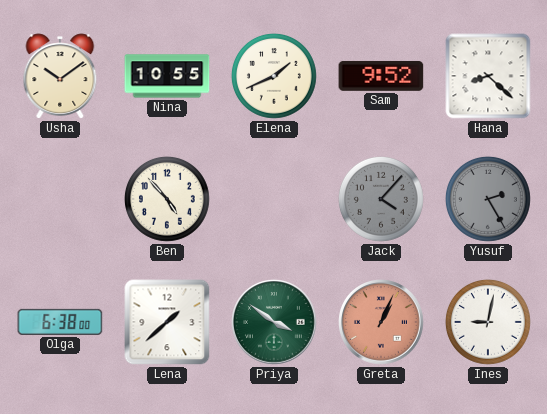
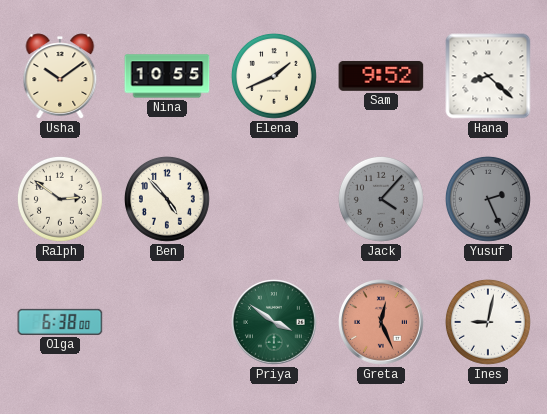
Ralph: none -> 2:51
Yusuf: 2:25 -> 2:26
Lena: 1:38 -> none
Greta: 1:04 -> 12:26
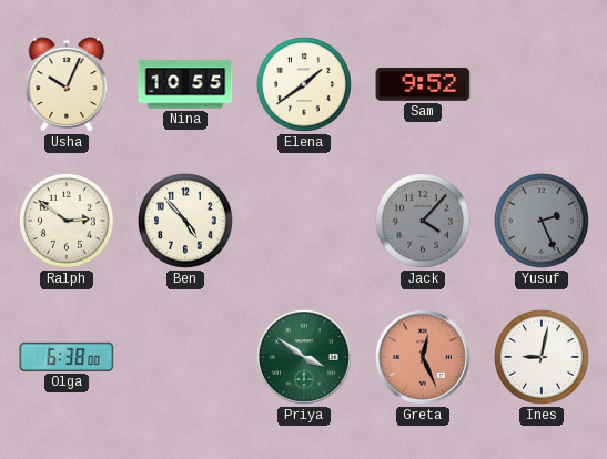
Usha: 10:09 -> 10:04
Elena: 1:41 -> 1:39
Hana: 8:22 -> none
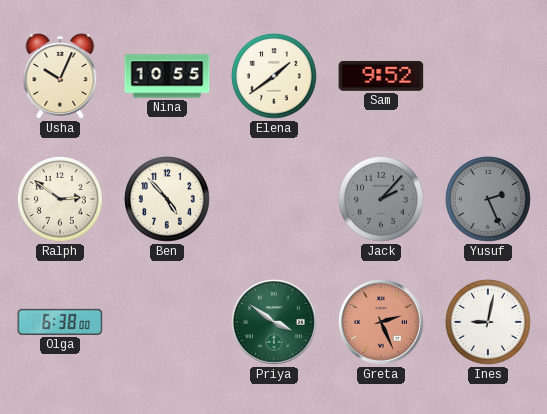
Jack: 4:07 -> 2:07
Greta: 12:26 -> 2:26
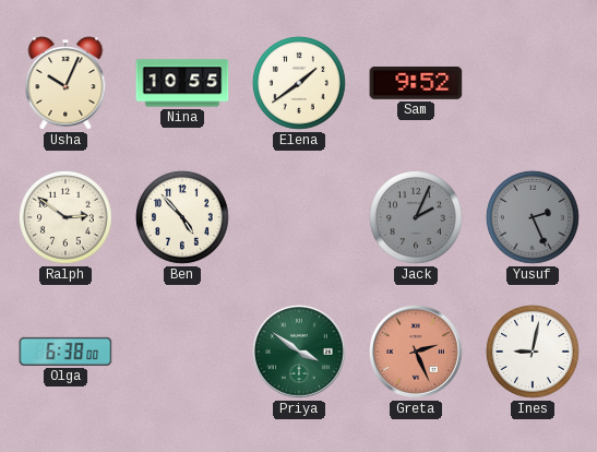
Jack: 2:07 -> 2:04
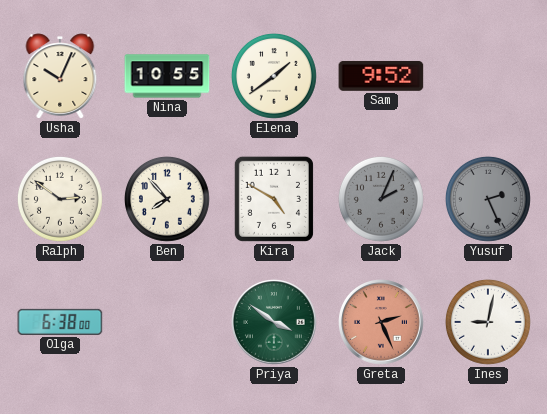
Ben: 4:53 -> 7:53
Kira: none -> 4:50
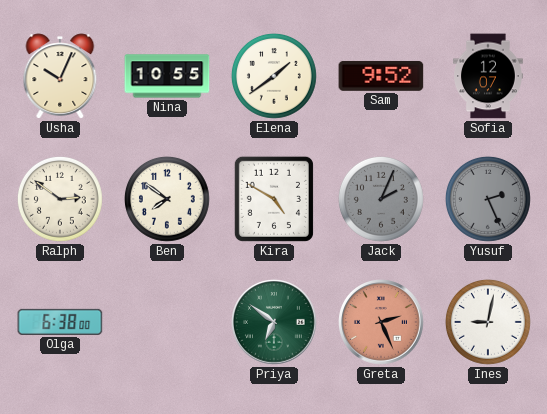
Sofia: none -> 12:07
Ben: 7:53 -> 7:51
Priya: 3:51 -> 6:51
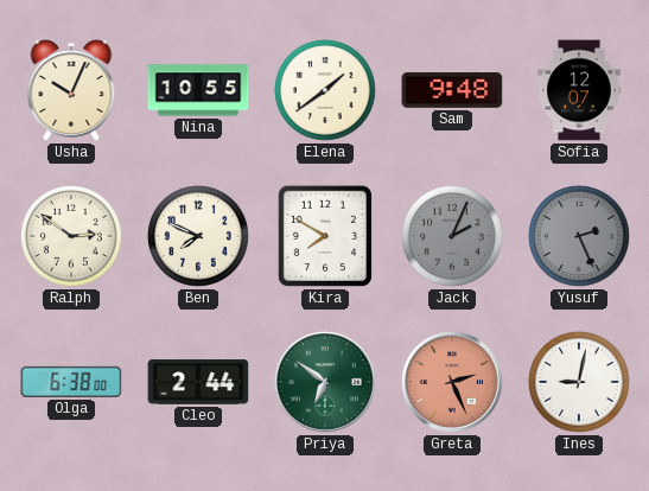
Sam: 9:52 -> 9:48
Ben: 7:51 -> 7:49
Kira: 4:50 -> 7:50
Cleo: none -> 2:44
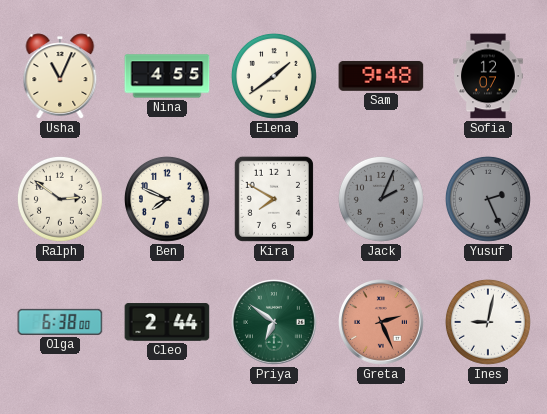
Usha: 10:04 -> 11:04
Nina: 10:55 -> 4:55
